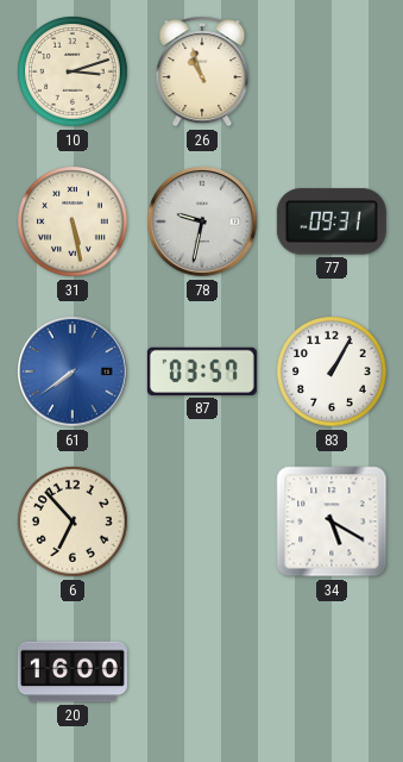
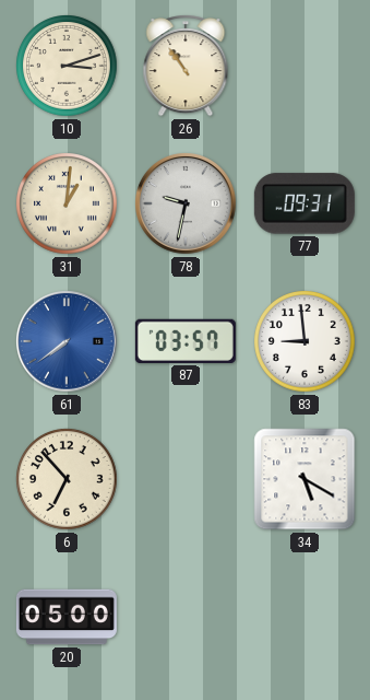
26: 10:57 -> 10:54
31: 5:28 -> 1:01
83: 1:05 -> 8:59
20: 16:00 -> 05:00
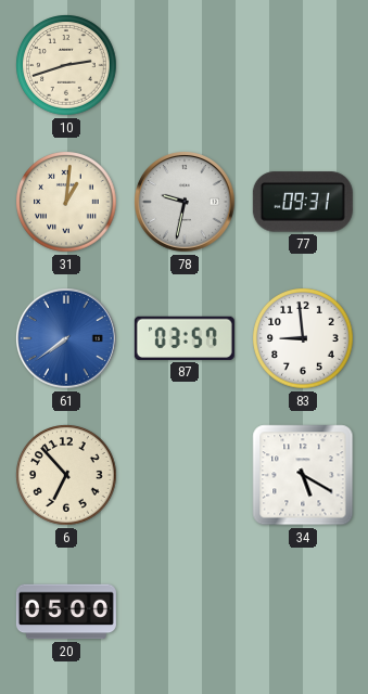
10: 3:12 -> 2:42
26: 10:54 -> none
